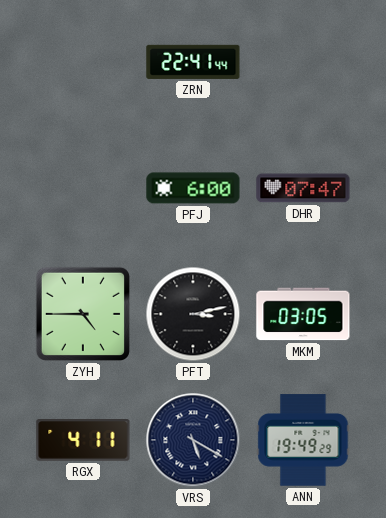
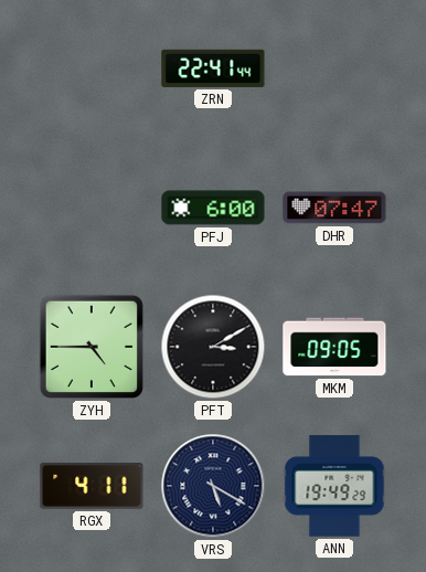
PFT: 3:13 -> 3:10
MKM: 03:05 -> 09:05
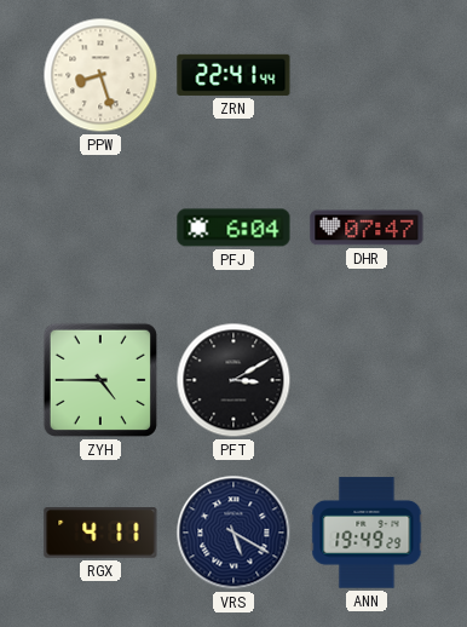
PPW: none -> 8:27
PFJ: 6:00 -> 6:04
MKM: 09:05 -> none
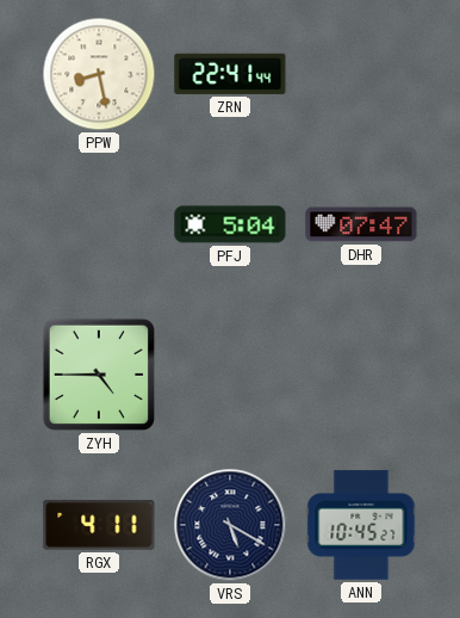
PPW: 8:27 -> 8:28
PFJ: 6:04 -> 5:04
PFT: 3:10 -> none
ANN: 19:49 -> 10:45
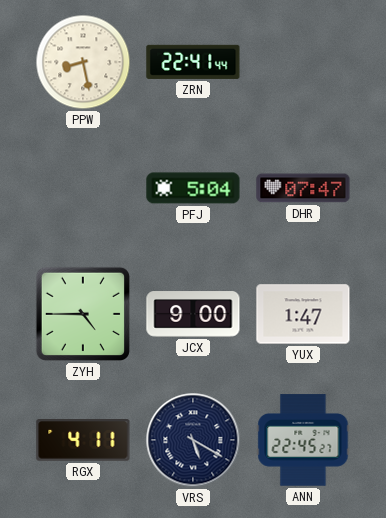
JCX: none -> 9:00
YUX: none -> 1:47
ANN: 10:45 -> 22:45
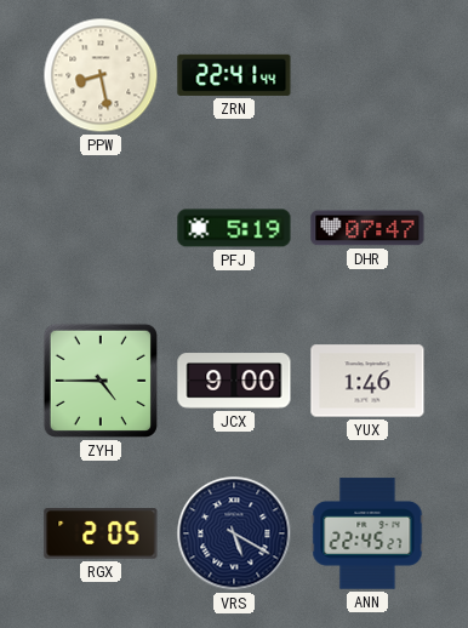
PFJ: 5:04 -> 5:19
YUX: 1:47 -> 1:46
RGX: 4:11 -> 2:05
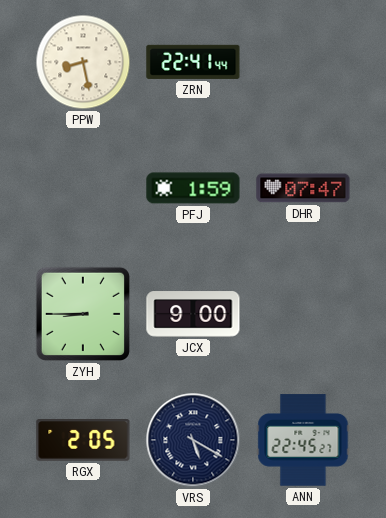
PFJ: 5:19 -> 1:59
ZYH: 4:45 -> 8:45
YUX: 1:46 -> none
